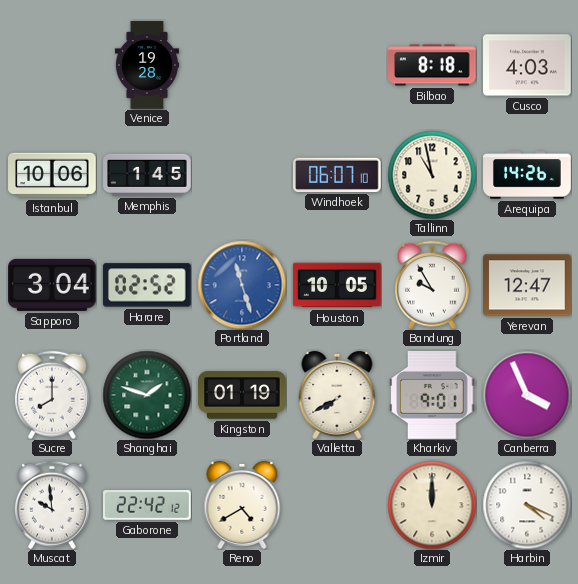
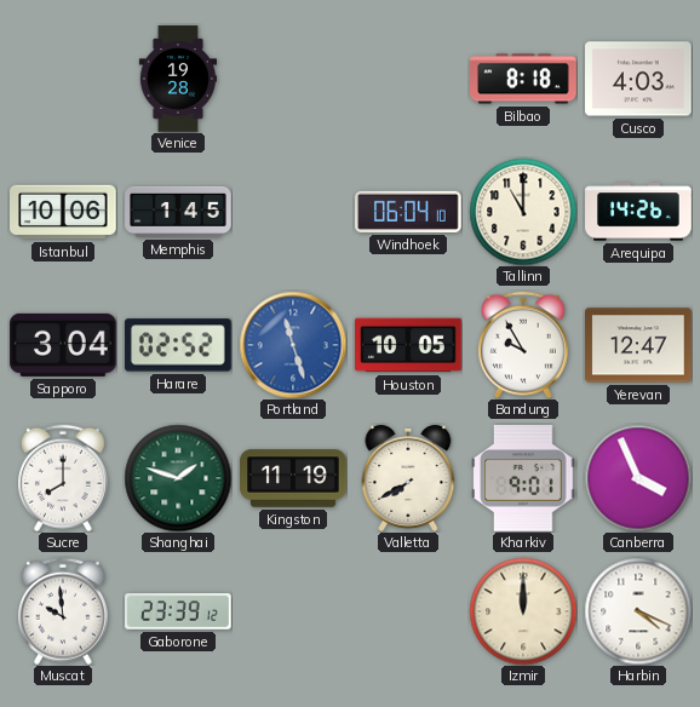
Windhoek: 06:07 -> 06:04
Tallinn: 10:58 -> 11:00
Kingston: 01:19 -> 11:19
Gaborone: 22:42 -> 23:39
Reno: 4:40 -> none
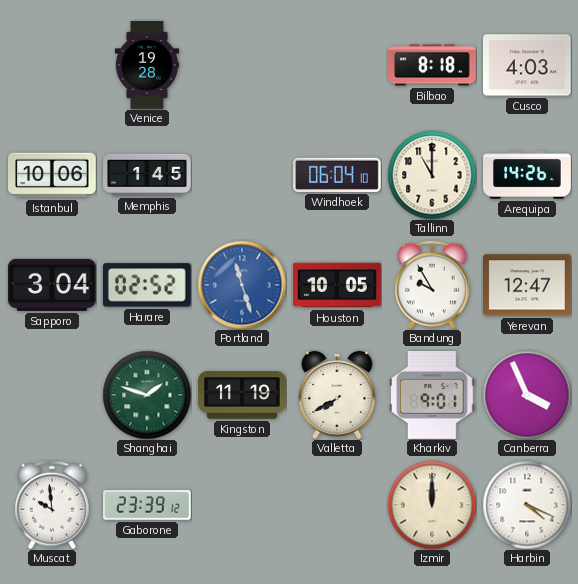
Sucre: 8:00 -> none
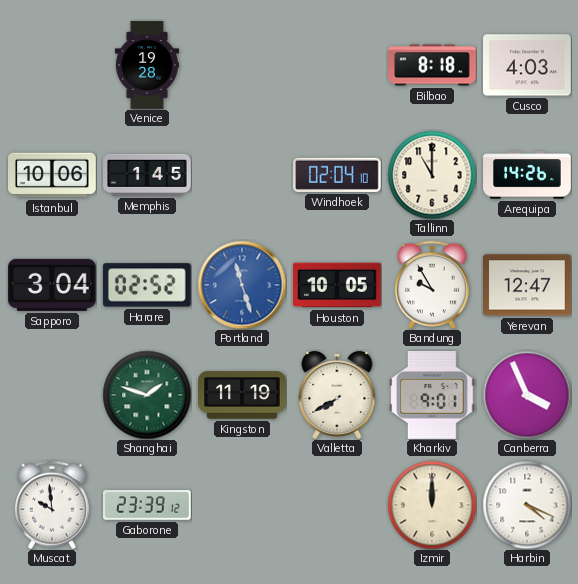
Windhoek: 06:04 -> 02:04
